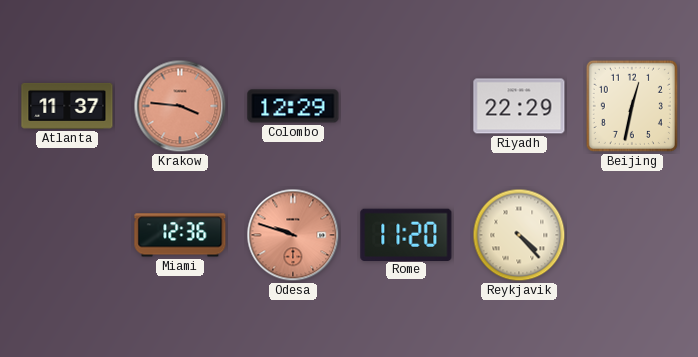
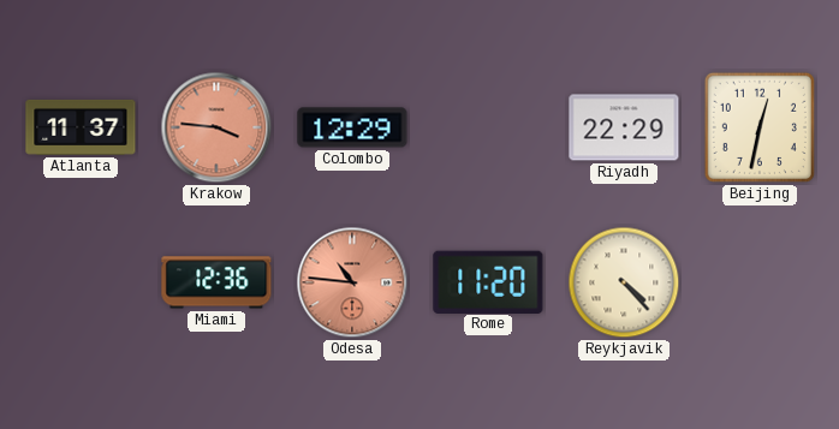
Odesa: 9:48 -> 10:46
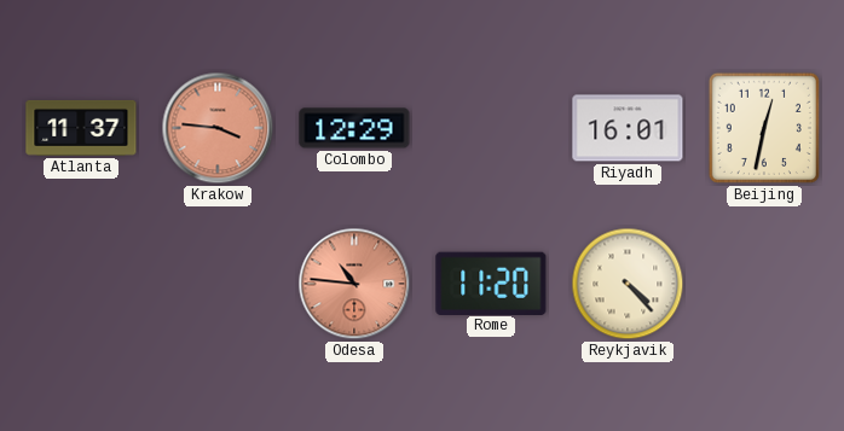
Riyadh: 22:29 -> 16:01
Miami: 12:36 -> none
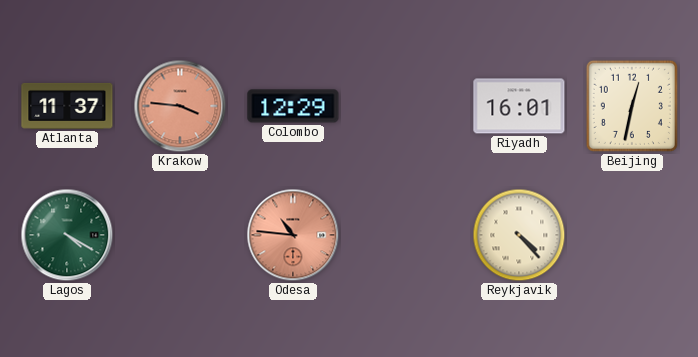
Lagos: none -> 4:20
Rome: 11:20 -> none
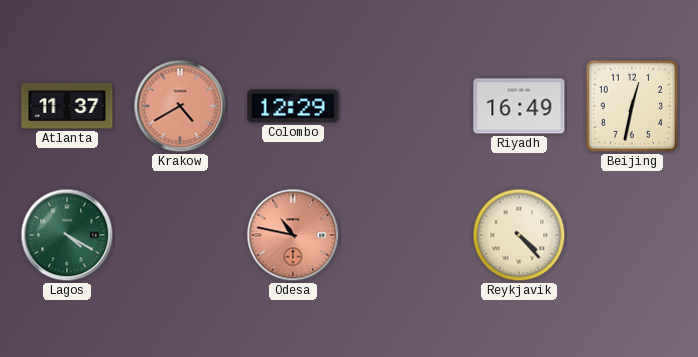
Krakow: 3:46 -> 4:40
Riyadh: 16:01 -> 16:49
Odesa: 10:46 -> 10:47
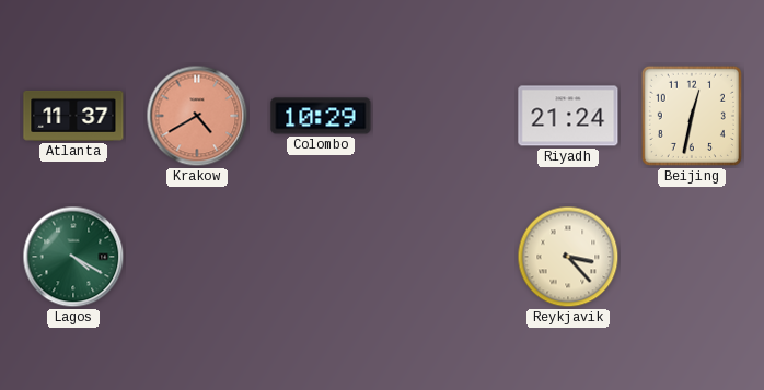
Colombo: 12:29 -> 10:29
Riyadh: 16:49 -> 21:24
Odesa: 10:47 -> none
Reykjavik: 4:23 -> 3:23
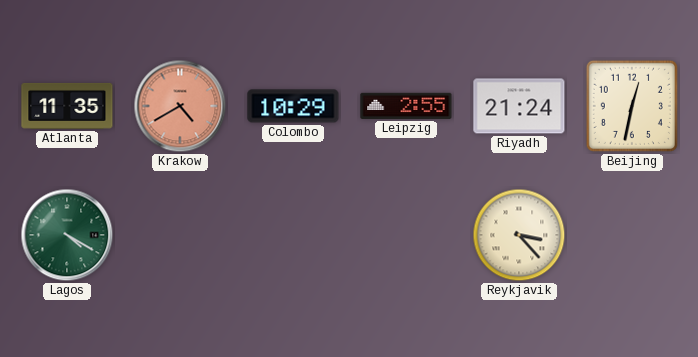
Atlanta: 11:37 -> 11:35
Leipzig: none -> 2:55
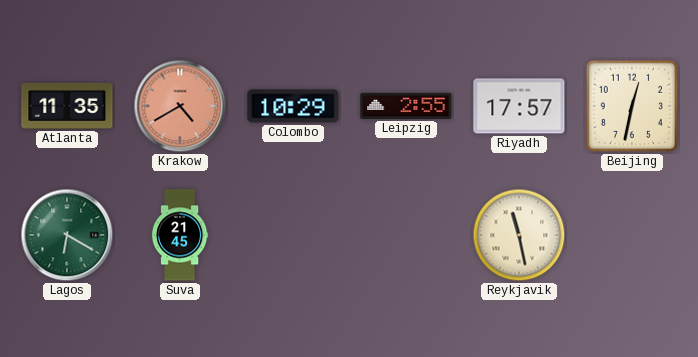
Riyadh: 21:24 -> 17:57
Lagos: 4:20 -> 6:20
Suva: none -> 21:45
Reykjavik: 3:23 -> 11:28
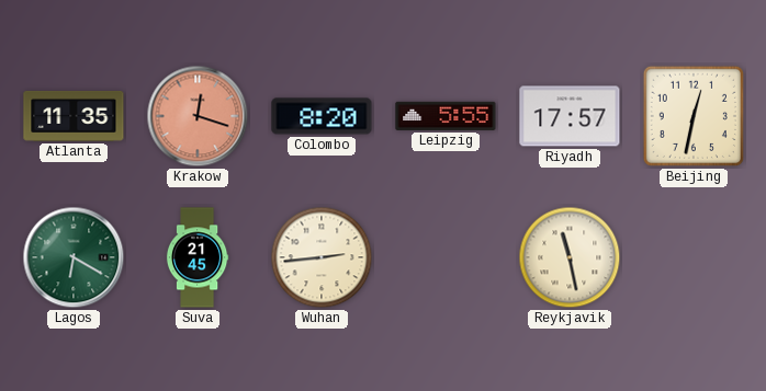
Krakow: 4:40 -> 12:18
Colombo: 10:29 -> 8:20
Leipzig: 2:55 -> 5:55
Wuhan: none -> 2:44
